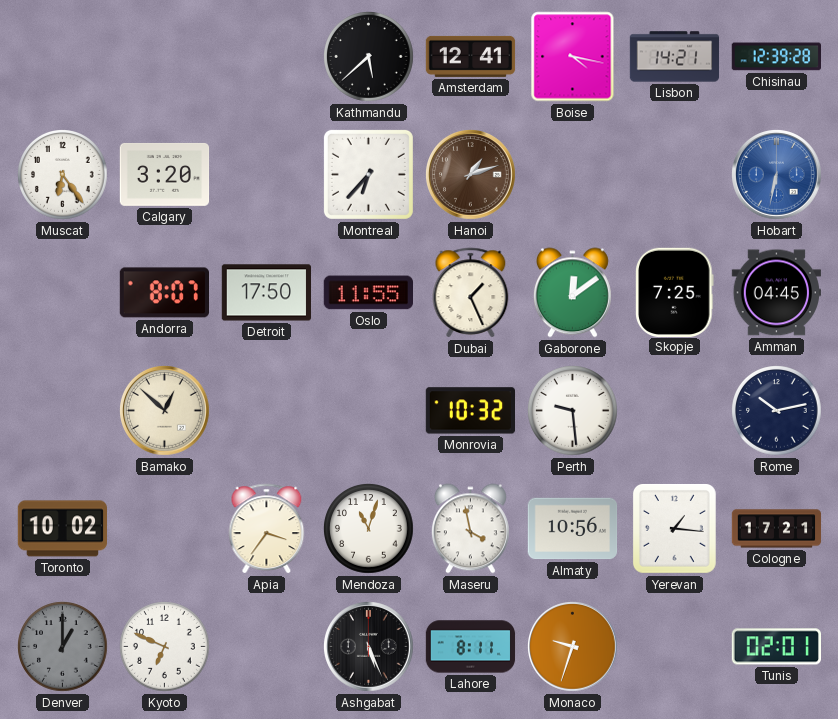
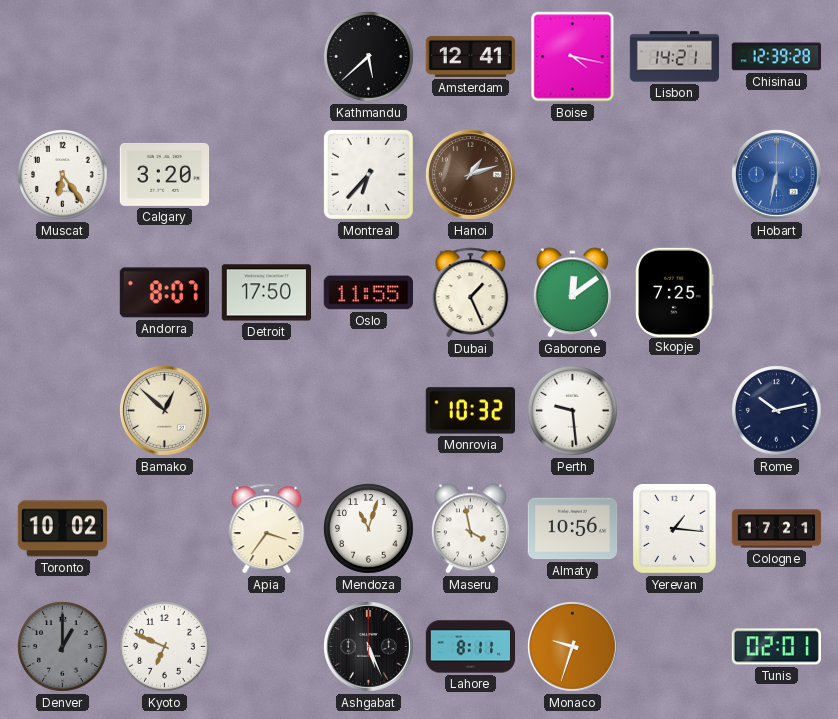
Amman: 04:45 -> none
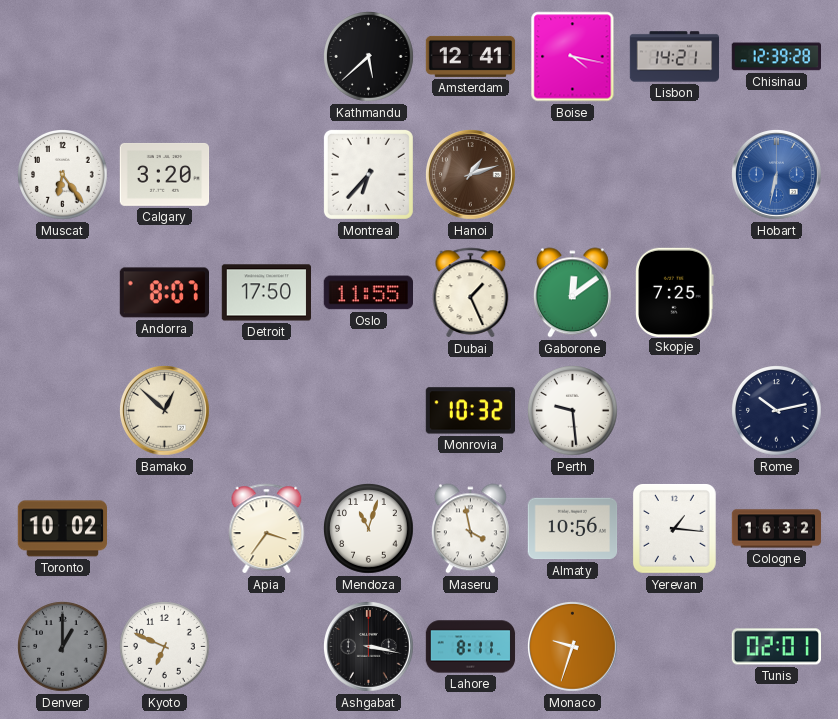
Cologne: 17:21 -> 16:32
Ashgabat: 5:26 -> 3:17
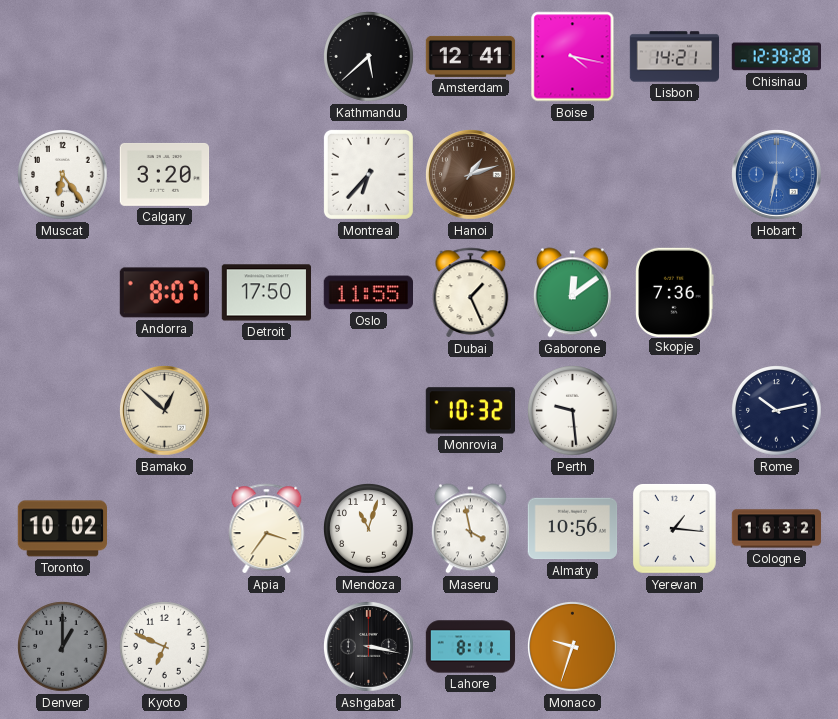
Skopje: 7:25 -> 7:36
Tunis: 02:01 -> none
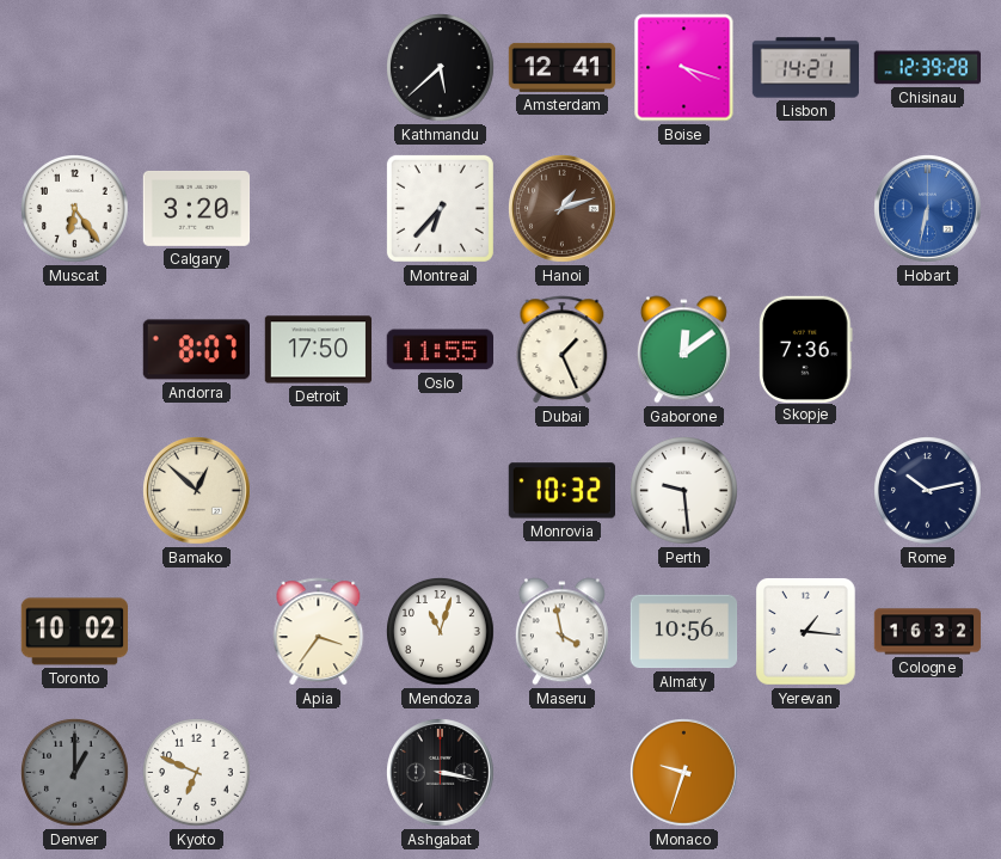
Boise: 4:17 -> 4:18
Lahore: 8:11 -> none
